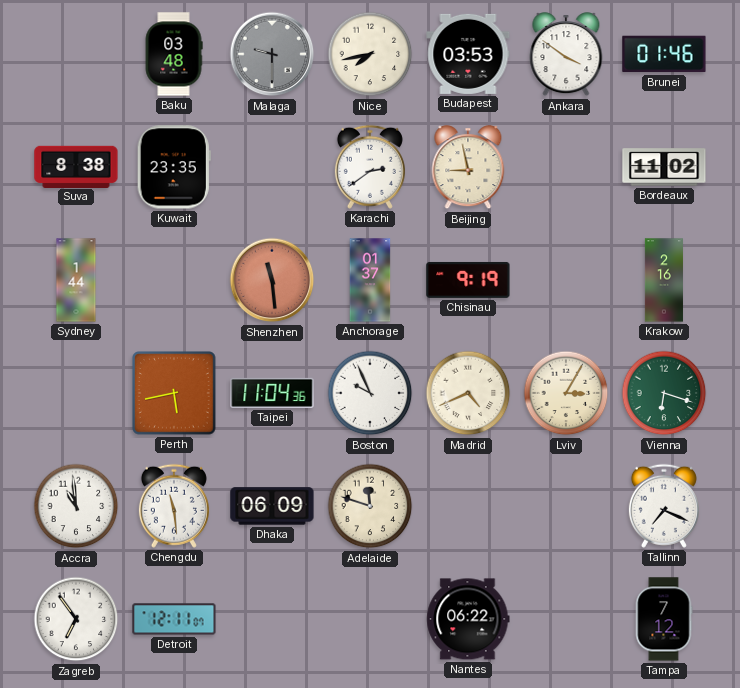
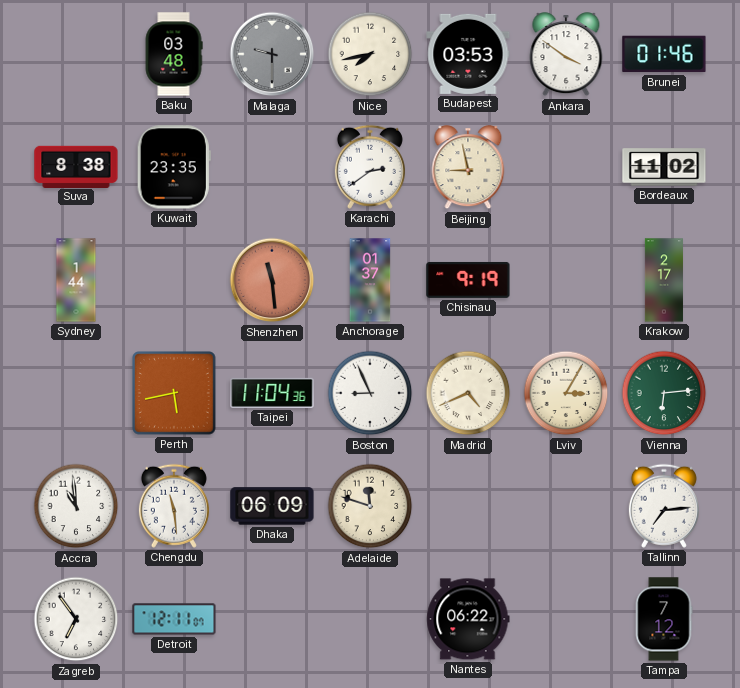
Krakow: 2:16 -> 2:17
Boston: 9:56 -> 8:56
Vienna: 6:18 -> 6:14
Tallinn: 7:19 -> 7:14
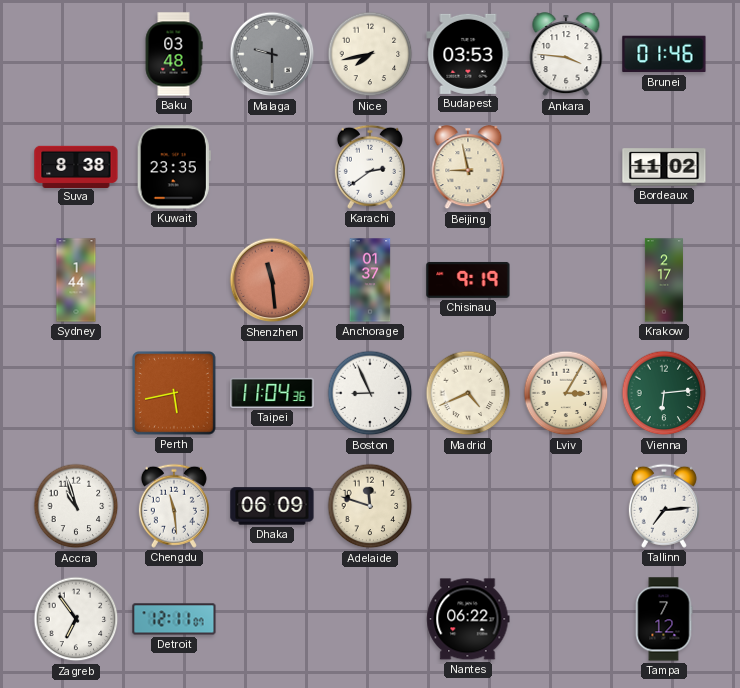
Ankara: 3:51 -> 3:46
Accra: 10:59 -> 10:57
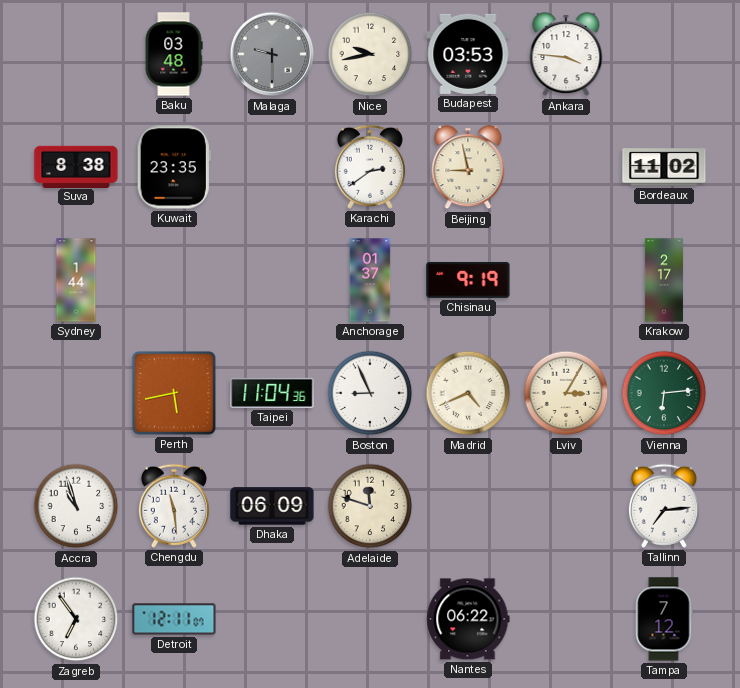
Nice: 7:43 -> 9:43
Brunei: 01:46 -> none
Shenzhen: 11:29 -> none
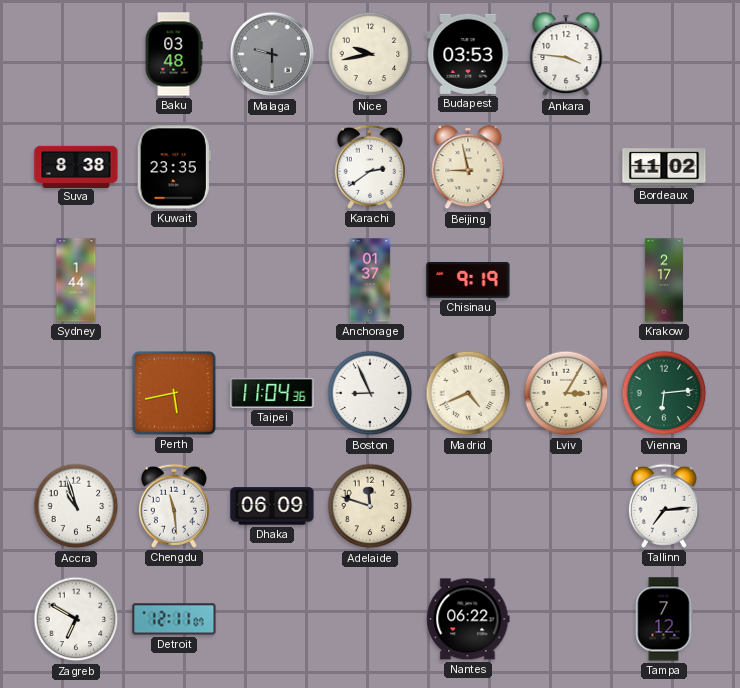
Zagreb: 6:54 -> 6:50
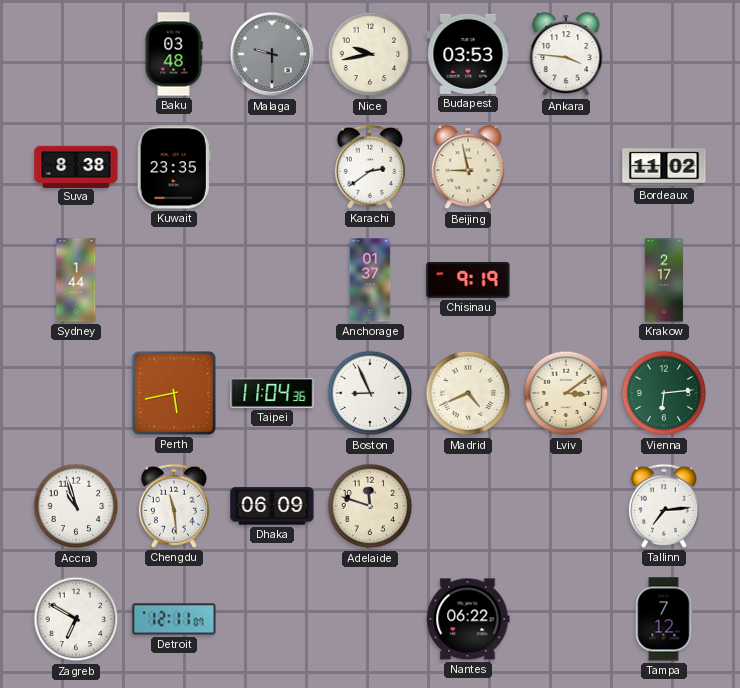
Lviv: 3:05 -> 3:09
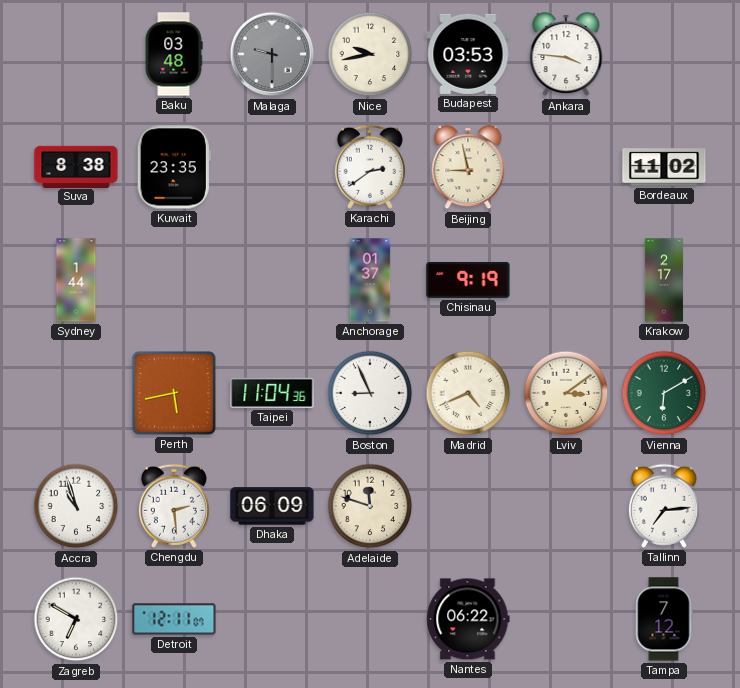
Vienna: 6:14 -> 6:10
Chengdu: 11:29 -> 2:29
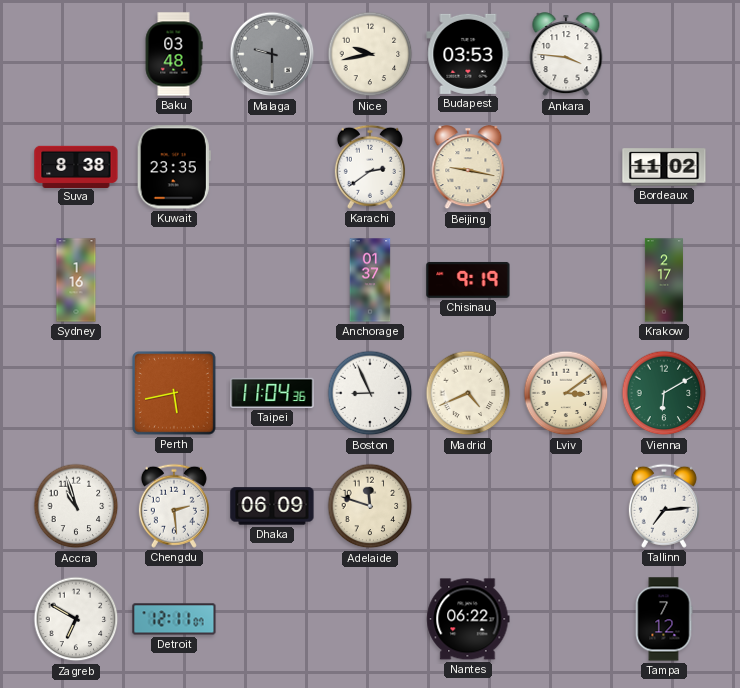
Beijing: 8:58 -> 9:17
Sydney: 1:44 -> 1:16
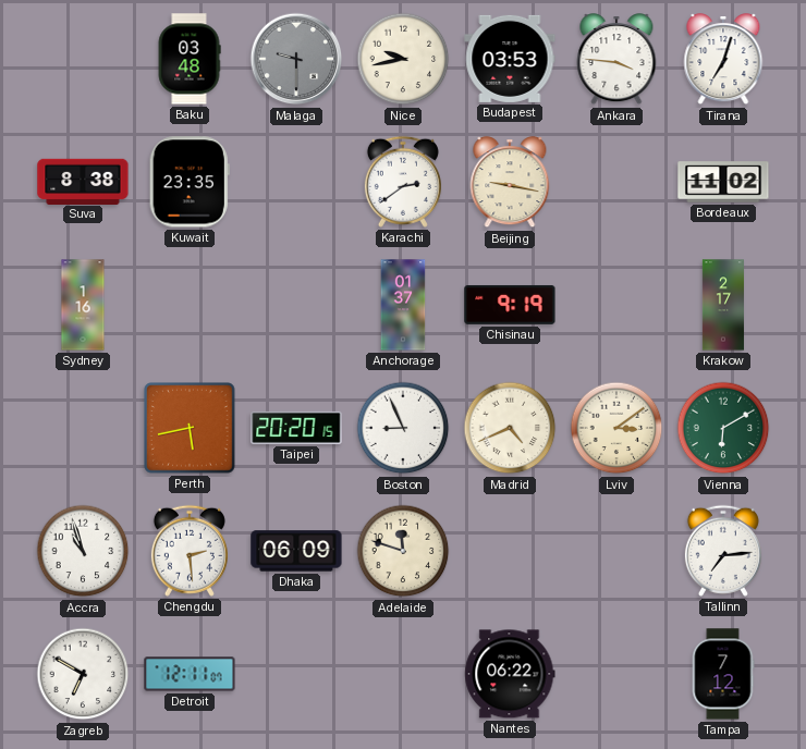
Tirana: none -> 7:03
Taipei: 11:04 -> 20:20
